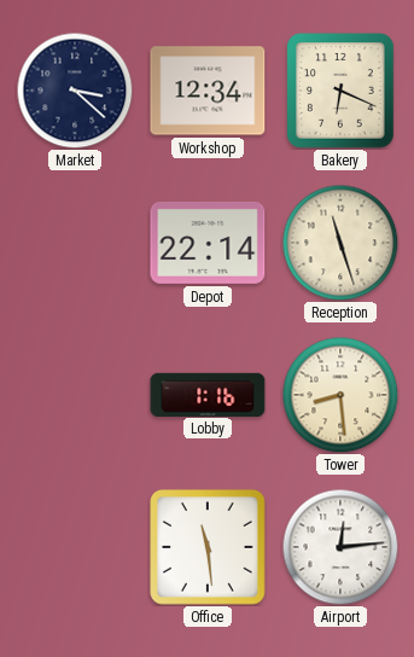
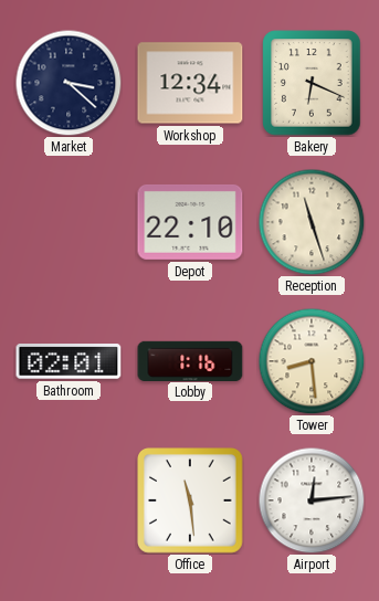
Depot: 22:14 -> 22:10
Bathroom: none -> 02:01
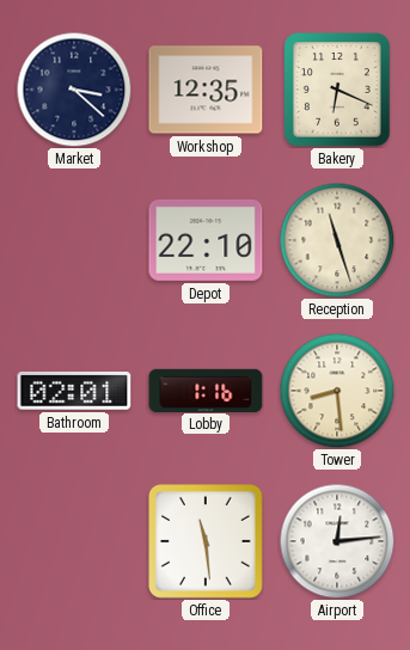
Workshop: 12:34 -> 12:35
